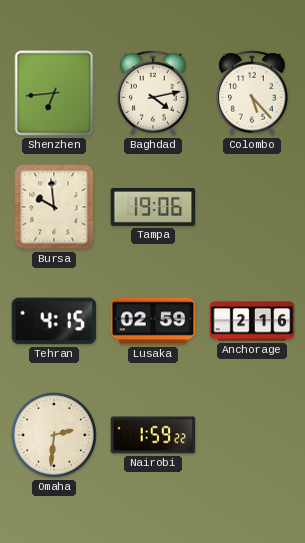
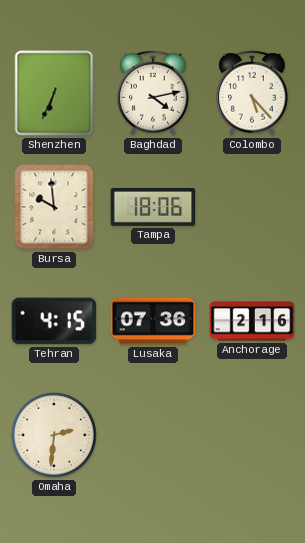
Shenzhen: 6:44 -> 6:34
Tampa: 19:06 -> 18:06
Lusaka: 02:59 -> 07:36
Nairobi: 1:59 -> none
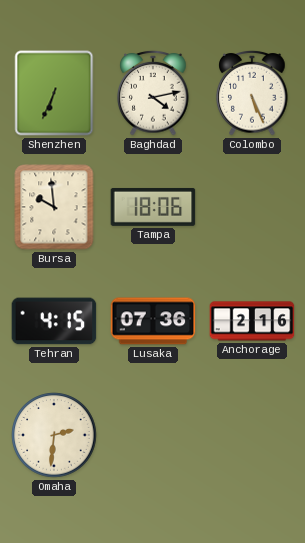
Colombo: 5:23 -> 5:26
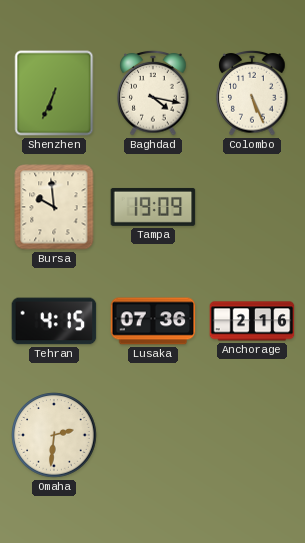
Baghdad: 4:13 -> 4:17
Tampa: 18:06 -> 19:09
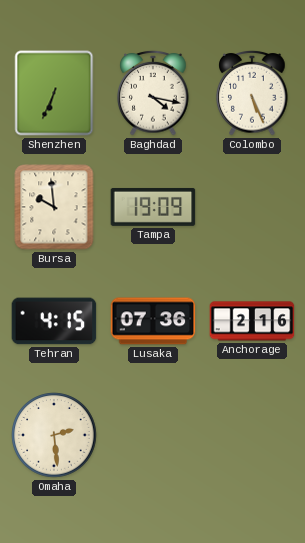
Omaha: 2:31 -> 2:29
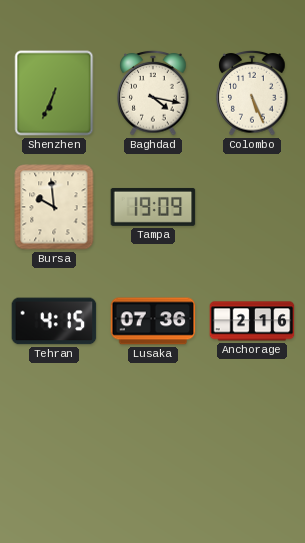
Omaha: 2:29 -> none
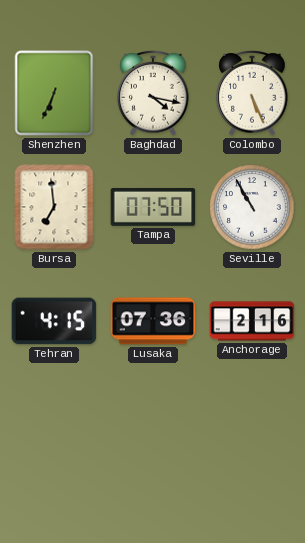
Bursa: 9:59 -> 6:59
Tampa: 19:09 -> 07:50
Seville: none -> 10:55
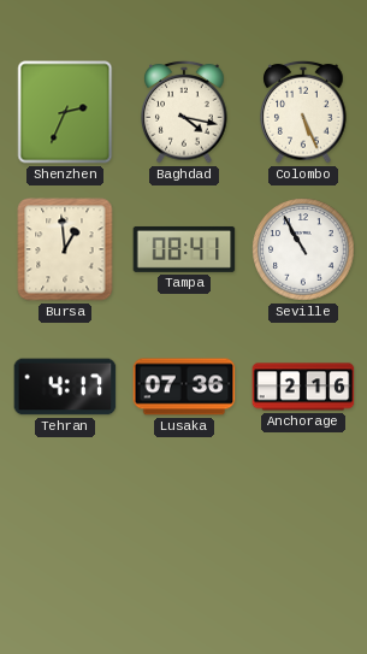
Shenzhen: 6:34 -> 2:34
Bursa: 6:59 -> 12:59
Tampa: 07:50 -> 08:41
Tehran: 4:15 -> 4:17
